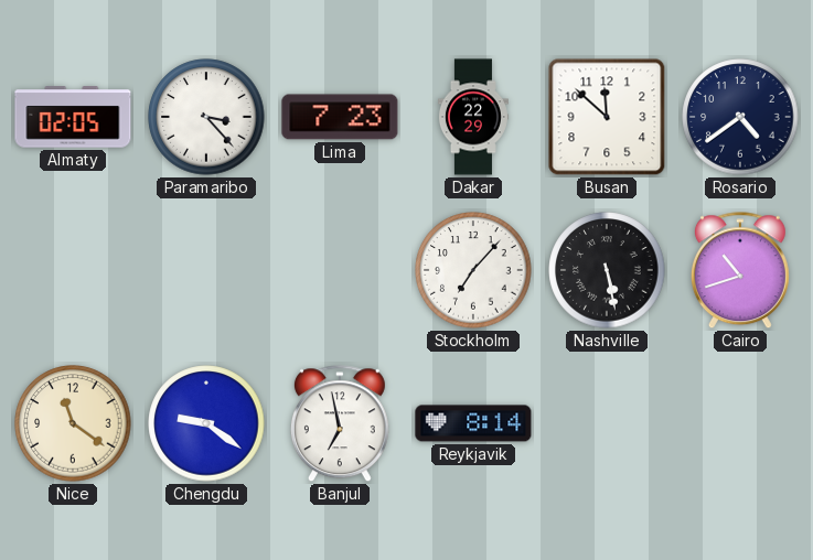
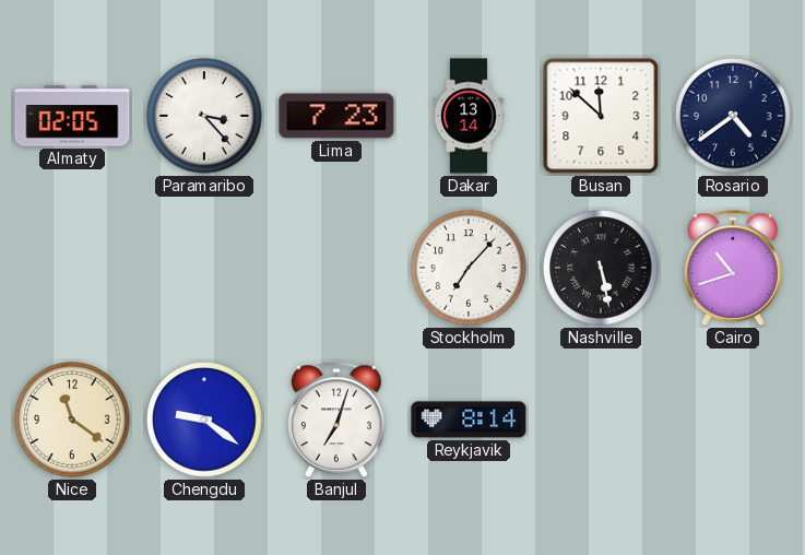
Dakar: 22:29 -> 13:14
Banjul: 6:58 -> 7:03
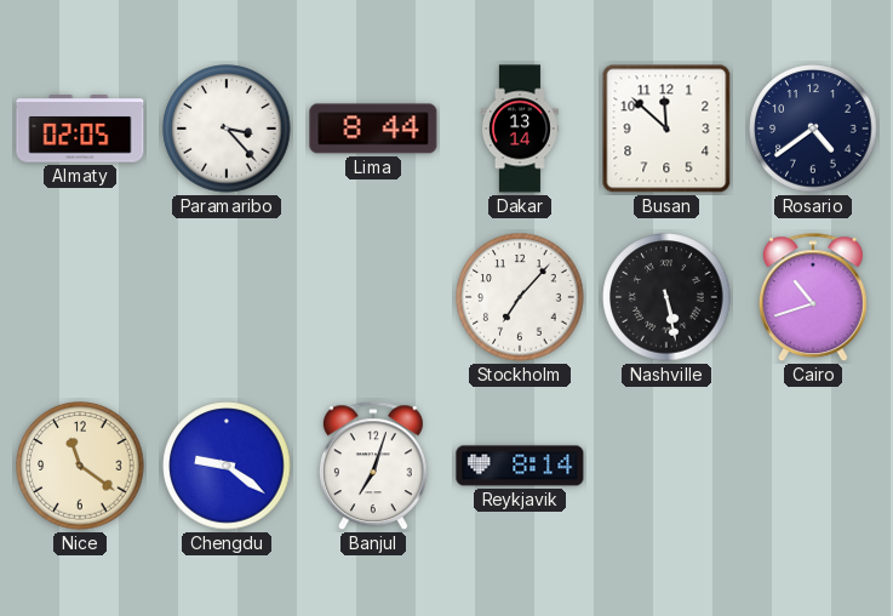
Lima: 7:23 -> 8:44
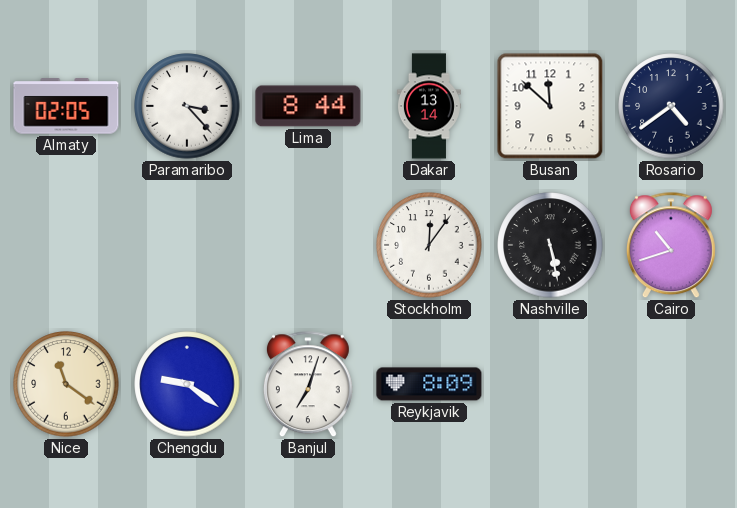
Stockholm: 7:07 -> 12:06
Reykjavik: 8:14 -> 8:09
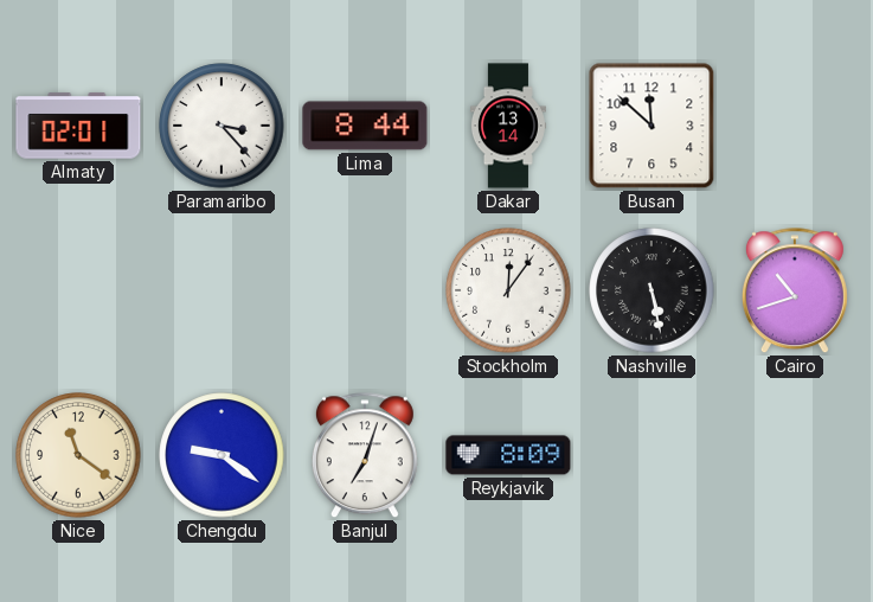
Almaty: 02:05 -> 02:01
Rosario: 4:39 -> none
